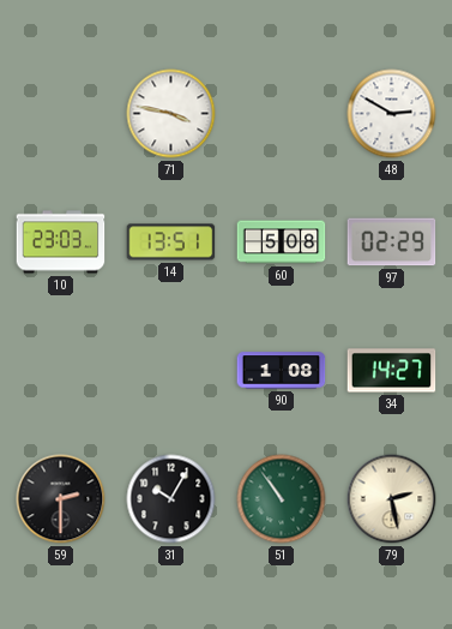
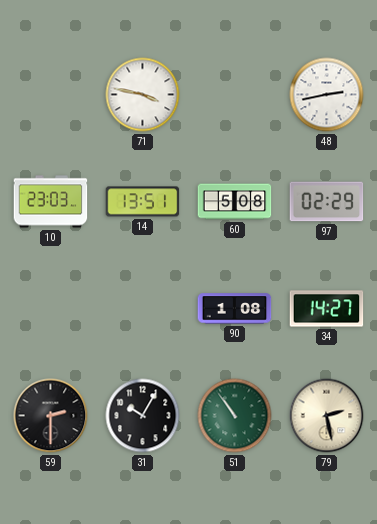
48: 2:50 -> 2:43
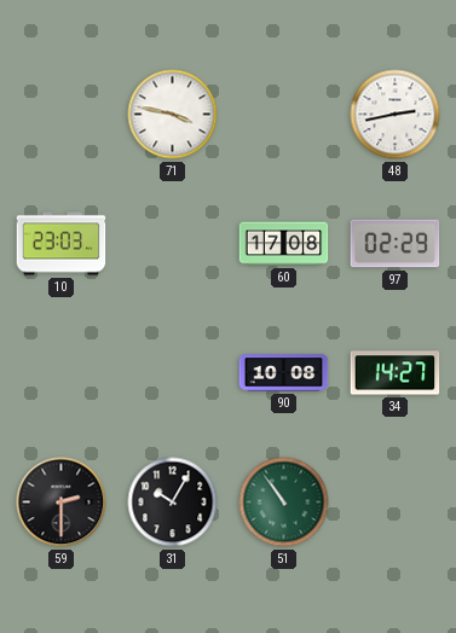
14: 13:51 -> none
60: 5:08 -> 17:08
90: 1:08 -> 10:08
79: 2:28 -> none
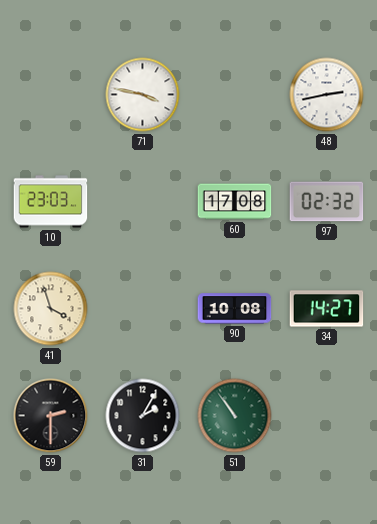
97: 02:29 -> 02:32
41: none -> 3:57
31: 10:05 -> 2:05
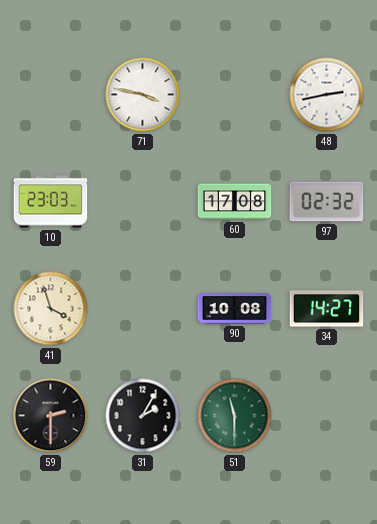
51: 10:54 -> 11:30
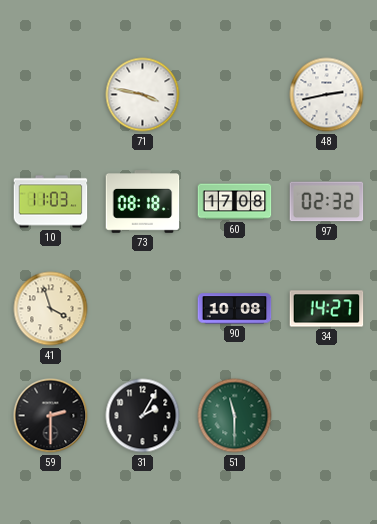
10: 23:03 -> 11:03
73: none -> 08:18
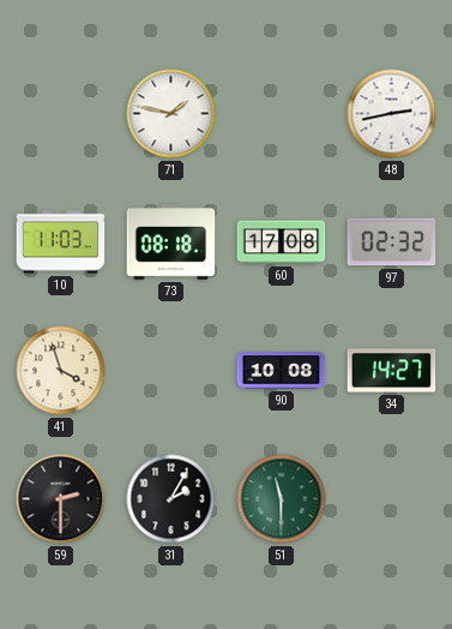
71: 3:47 -> 1:47
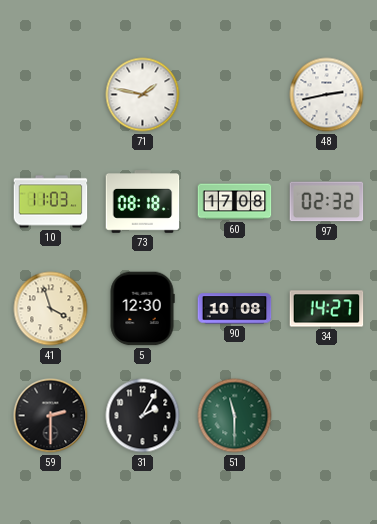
5: none -> 12:30
